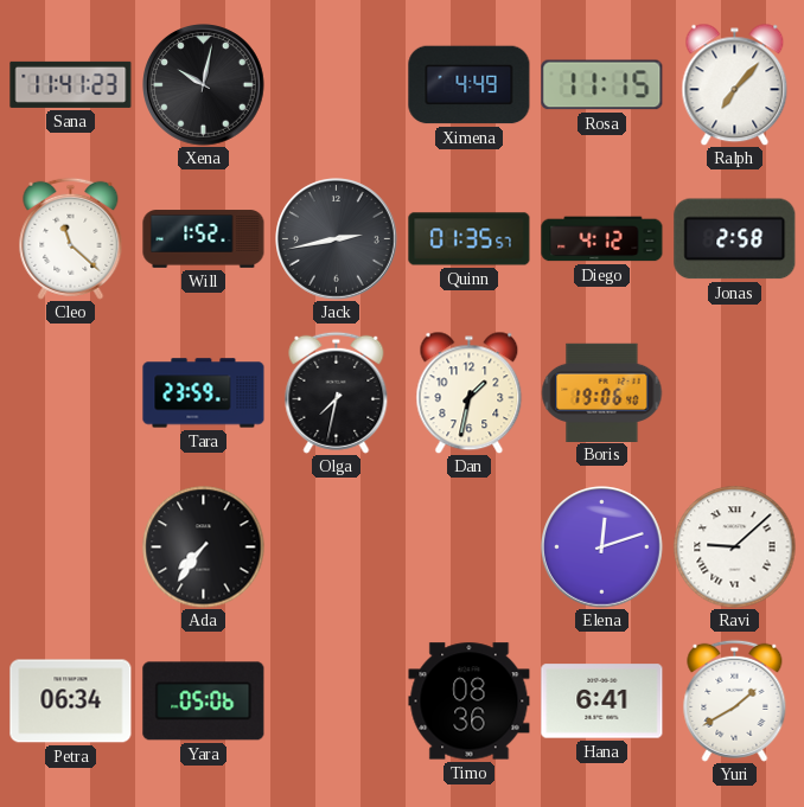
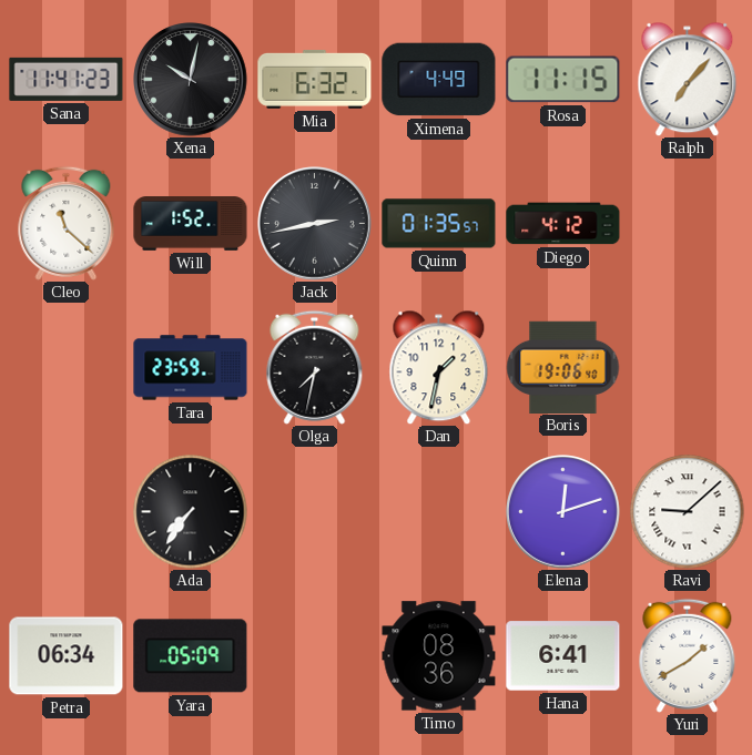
Mia: none -> 6:32
Jonas: 2:58 -> none
Yara: 05:06 -> 05:09
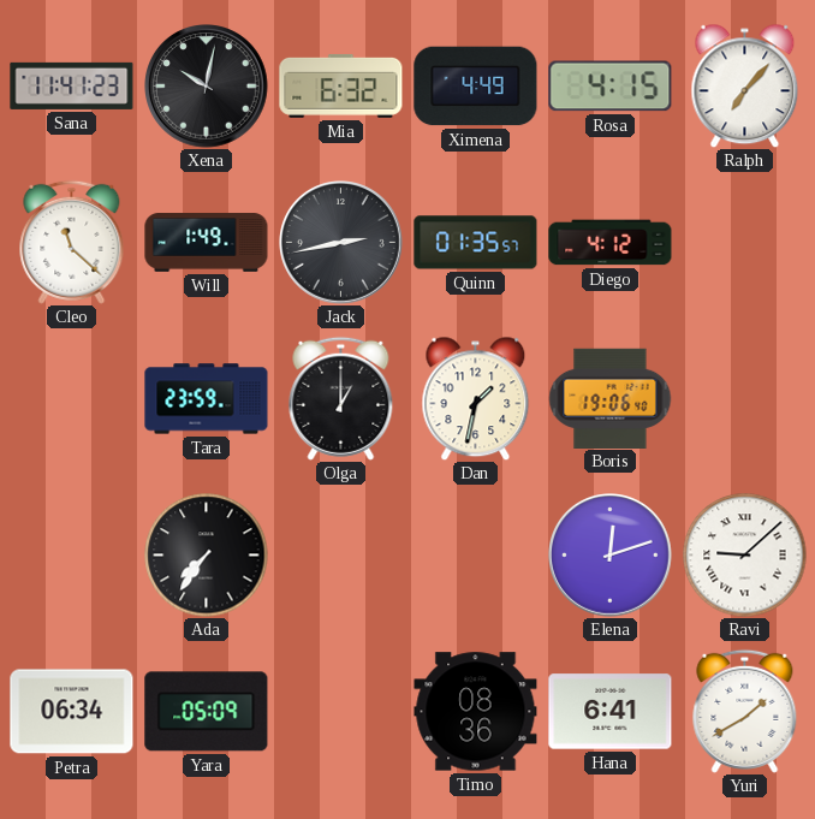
Rosa: 11:15 -> 4:15
Will: 1:52 -> 1:49
Olga: 7:32 -> 1:00
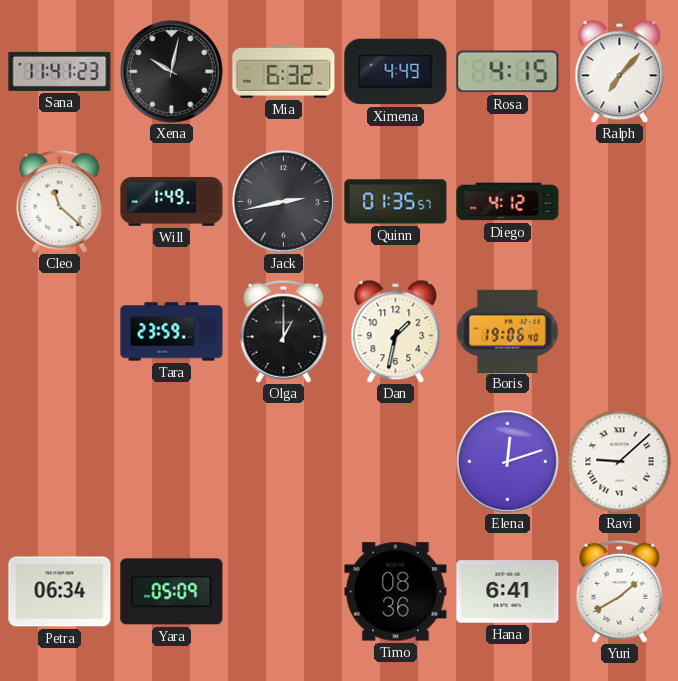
Ada: 7:36 -> none
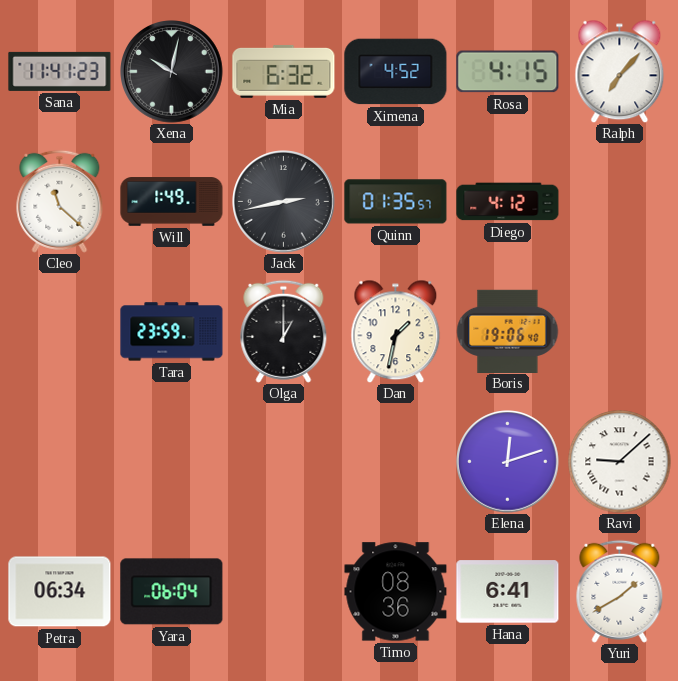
Ximena: 4:49 -> 4:52
Yara: 05:09 -> 06:04
